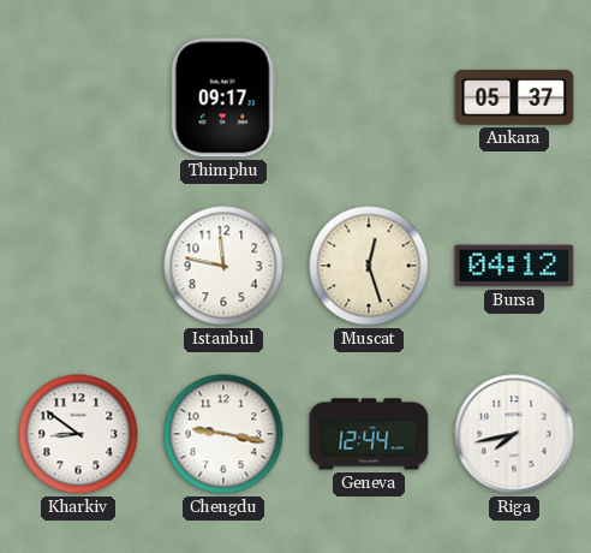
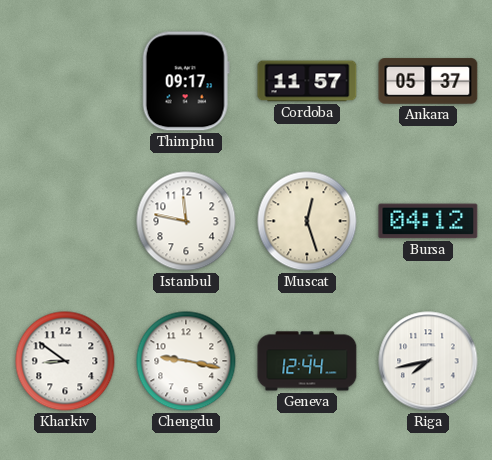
Cordoba: none -> 11:57
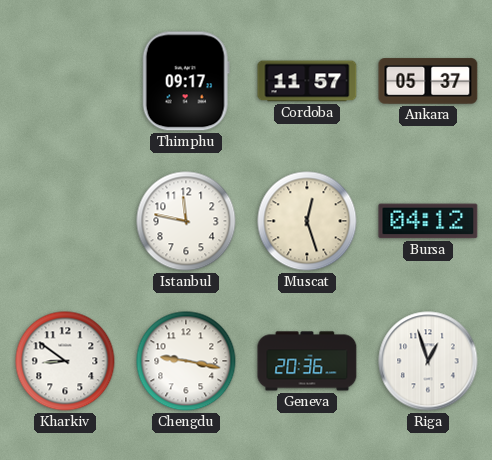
Geneva: 12:44 -> 20:36
Riga: 7:43 -> 12:57
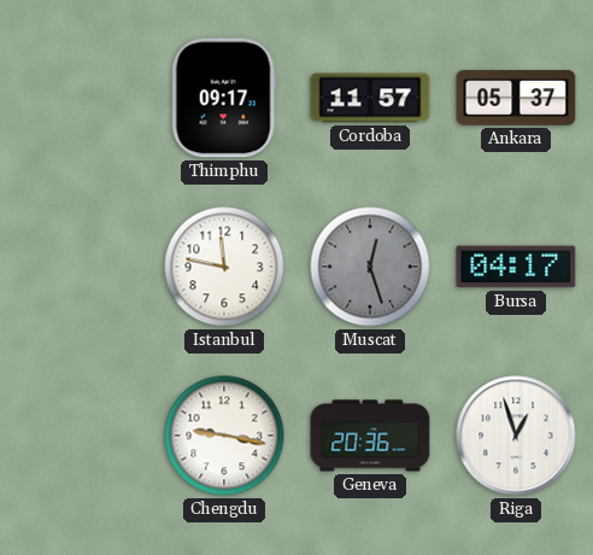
Muscat dial: cream -> grey
Bursa: 04:12 -> 04:17
Kharkiv: 8:51 -> none
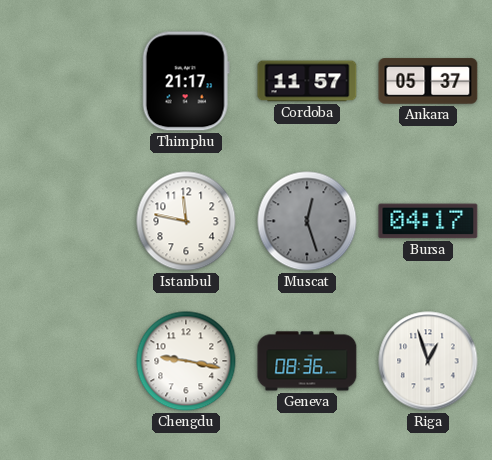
Thimphu: 09:17 -> 21:17
Geneva: 20:36 -> 08:36
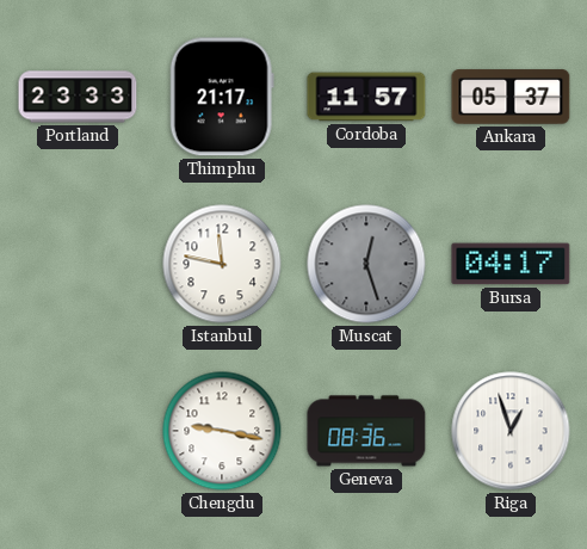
Portland: none -> 23:33
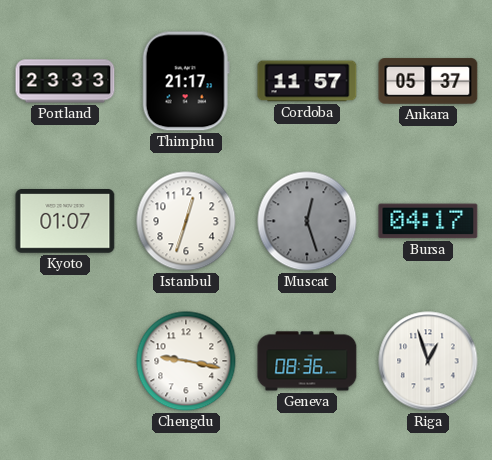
Kyoto: none -> 01:07
Istanbul: 11:47 -> 12:33
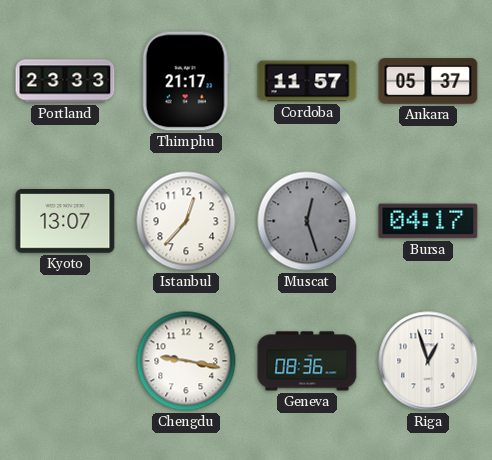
Kyoto: 01:07 -> 13:07
Istanbul: 12:33 -> 12:37
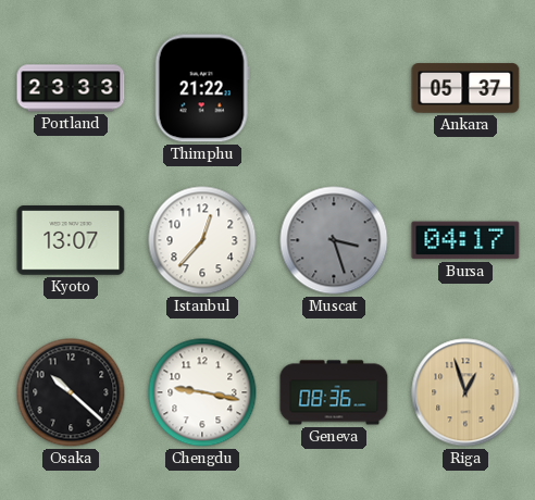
Thimphu: 21:17 -> 21:22
Cordoba: 11:57 -> none
Muscat: 12:27 -> 3:27
Osaka: none -> 10:22
Riga dial: white -> champagne
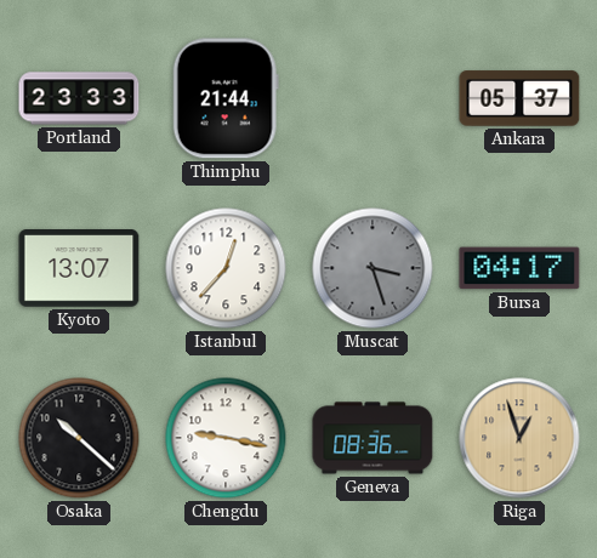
Thimphu: 21:22 -> 21:44
